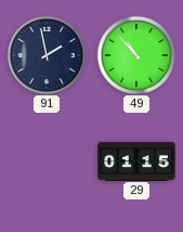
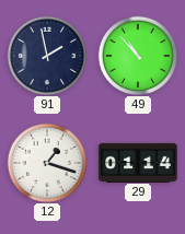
12: none -> 1:18
29: 01:15 -> 01:14
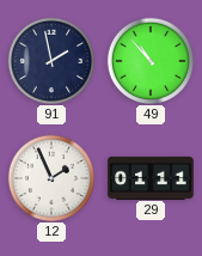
12: 1:18 -> 1:56
29: 01:14 -> 01:11
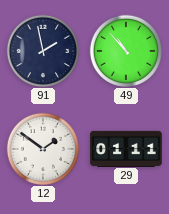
12: 1:56 -> 1:51
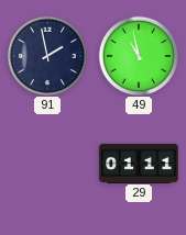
49: 10:53 -> 10:58
12: 1:51 -> none
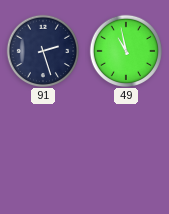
91: 1:58 -> 2:27
29: 01:11 -> none
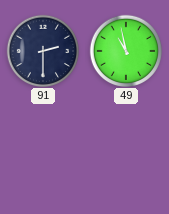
91: 2:27 -> 2:30
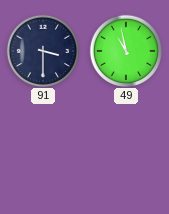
91: 2:30 -> 3:30
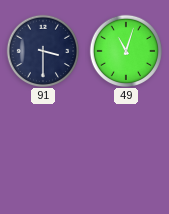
49: 10:58 -> 11:03
